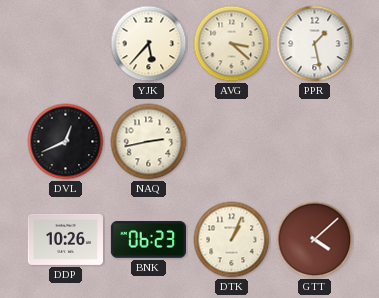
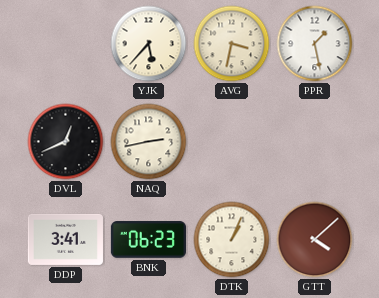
AVG: 3:22 -> 3:32
DDP: 10:26 -> 3:41
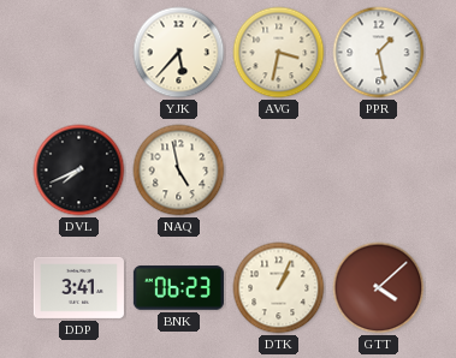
DVL: 12:41 -> 7:41
NAQ: 2:43 -> 4:58
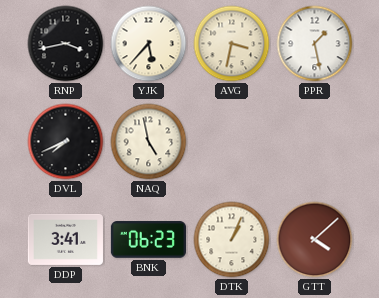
RNP: none -> 3:43
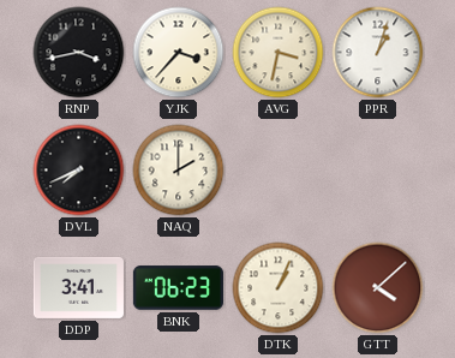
YJK: 5:37 -> 3:37
PPR: 1:28 -> 1:03
NAQ: 4:58 -> 2:00
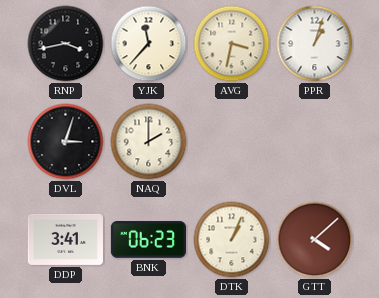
YJK: 3:37 -> 11:37
DVL: 7:41 -> 3:03
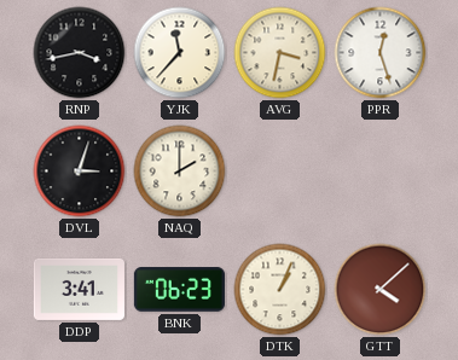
PPR: 1:03 -> 12:27
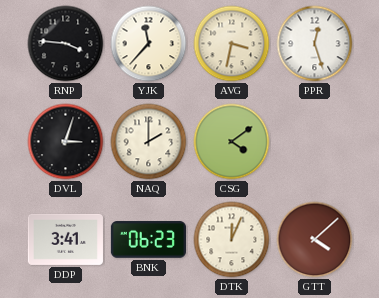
RNP: 3:43 -> 3:46
CSG: none -> 4:09
DTK: 1:04 -> 12:04
